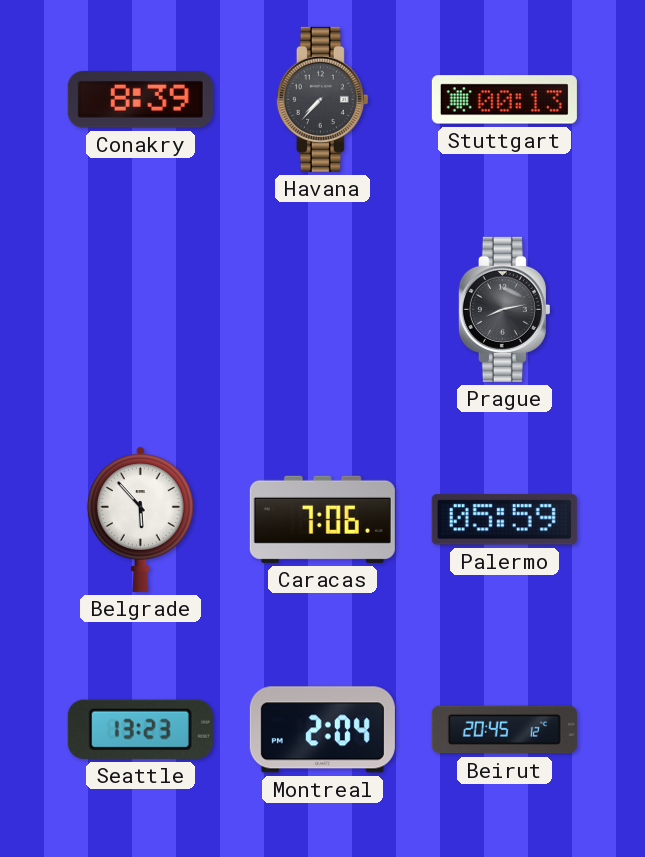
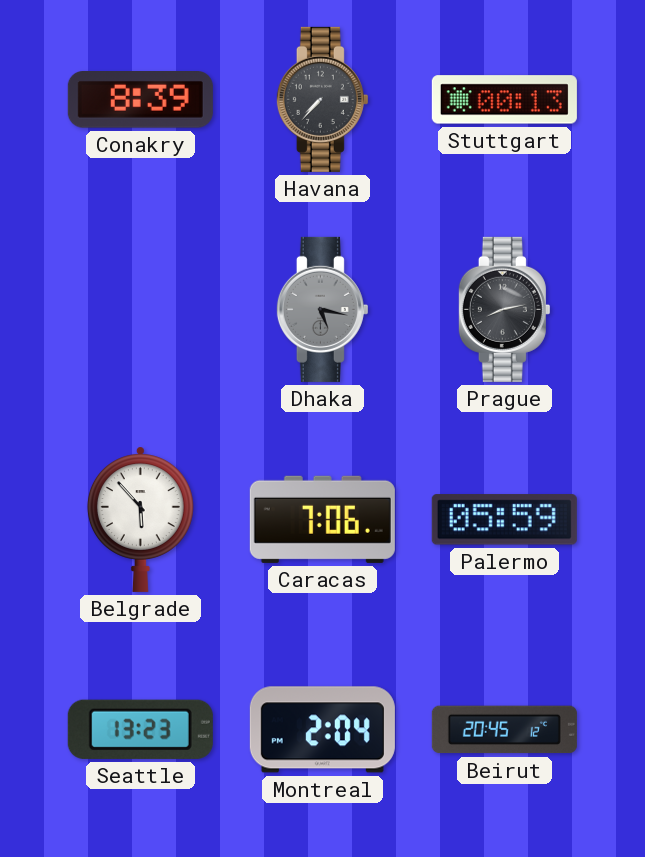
Dhaka: none -> 5:17
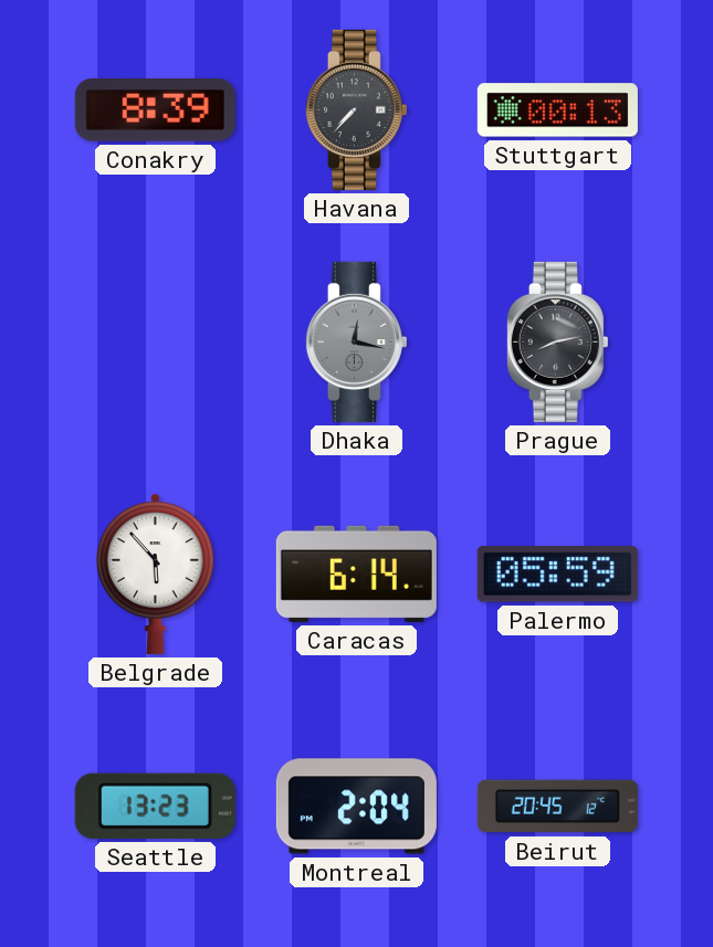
Dhaka: 5:17 -> 12:17
Caracas: 7:06 -> 6:14
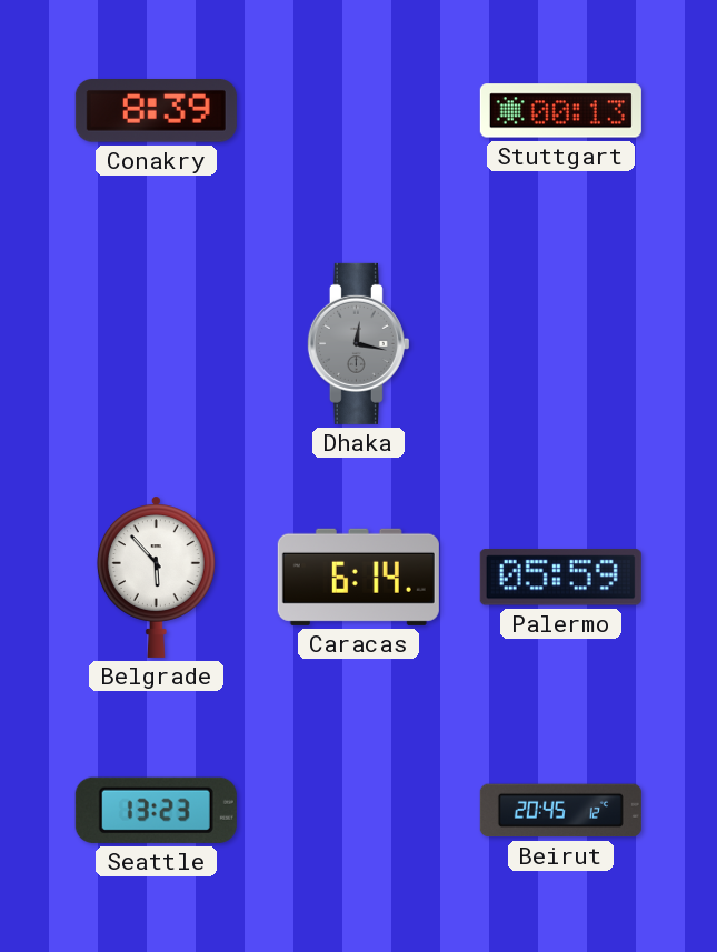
Havana: 7:37 -> none
Prague: 8:13 -> none
Montreal: 2:04 -> none
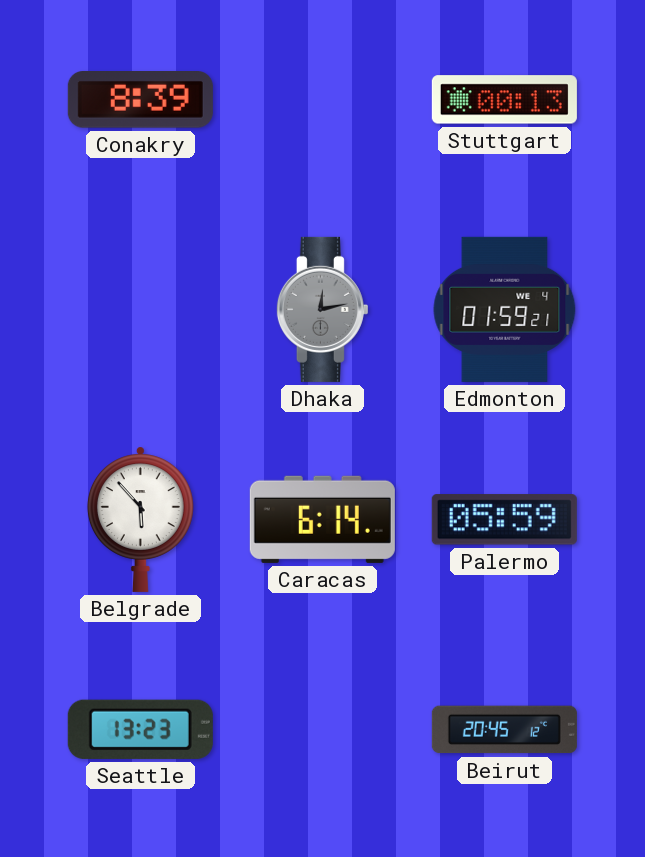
Dhaka: 12:17 -> 12:13
Edmonton: none -> 01:59
